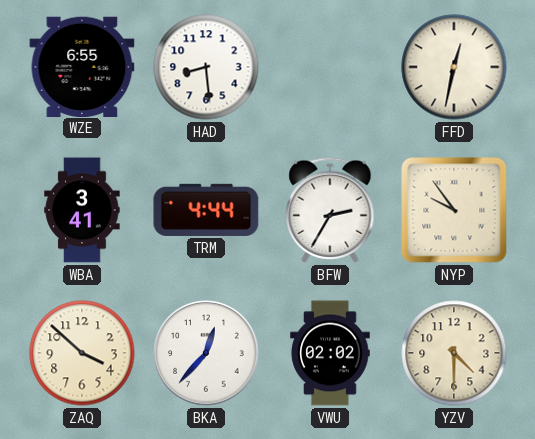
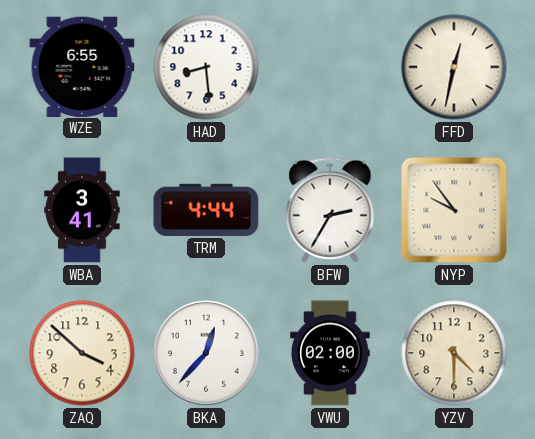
VWU: 02:02 -> 02:00
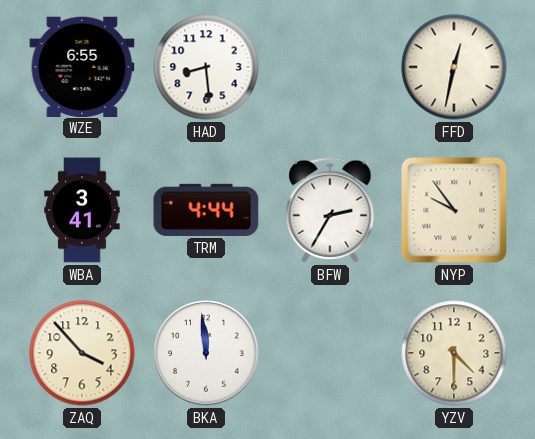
ZAQ: 3:52 -> 3:53
BKA: 12:37 -> 11:59
VWU: 02:00 -> none
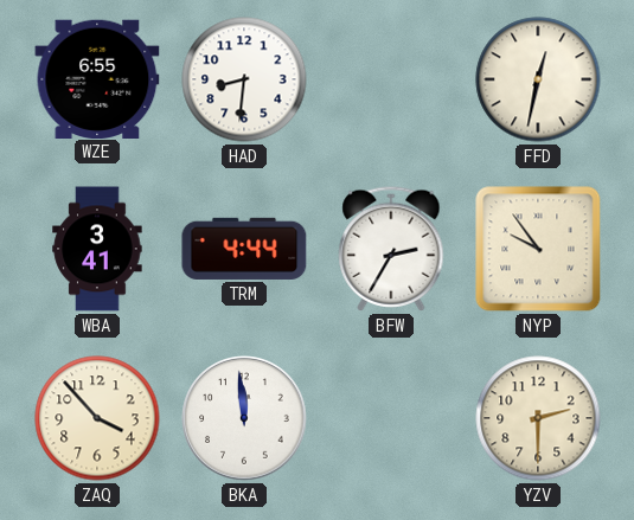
HAD: 8:29 -> 8:31
YZV: 4:30 -> 2:30
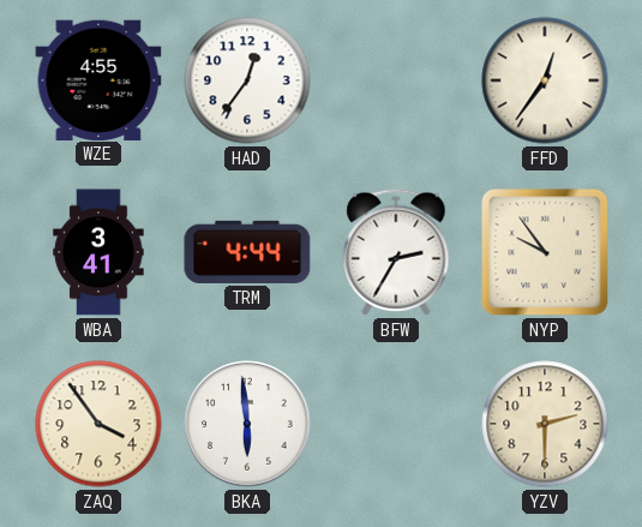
WZE: 6:55 -> 4:55
HAD: 8:31 -> 12:36
FFD: 12:32 -> 12:36
ZAQ: 3:53 -> 3:54
BKA: 11:59 -> 5:59
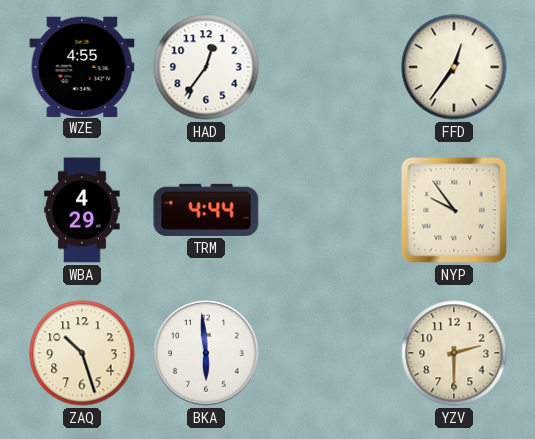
WBA: 3:41 -> 4:29
BFW: 2:35 -> none
ZAQ: 3:54 -> 10:27
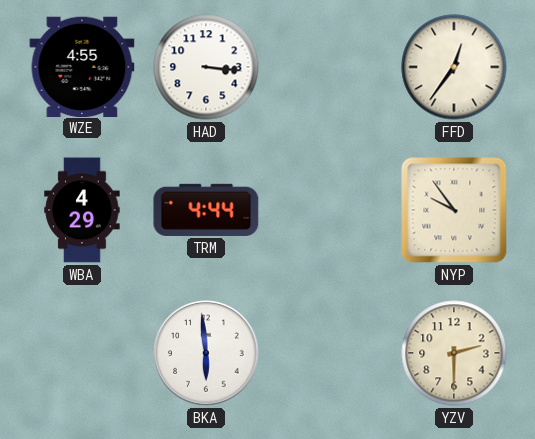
HAD: 12:36 -> 3:16
ZAQ: 10:27 -> none
